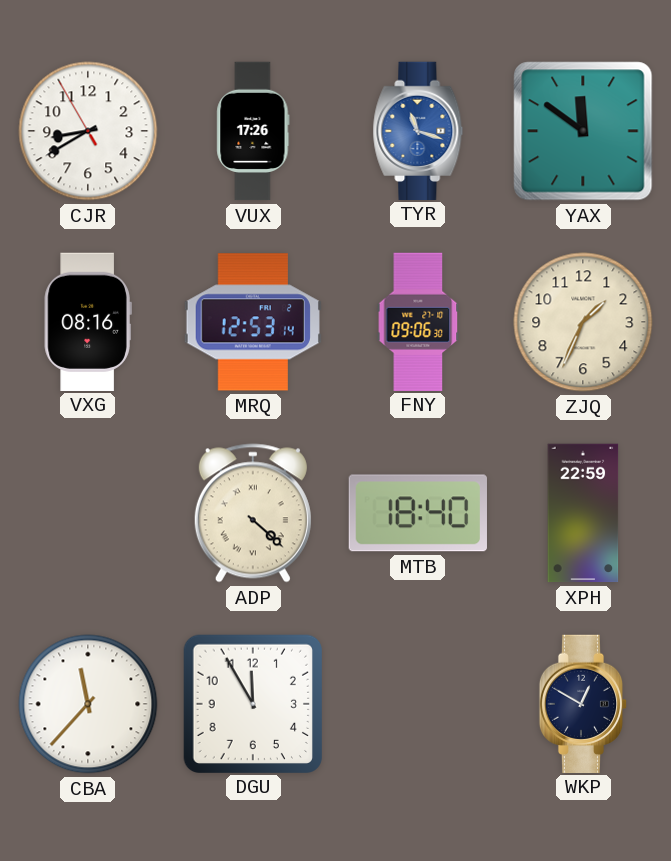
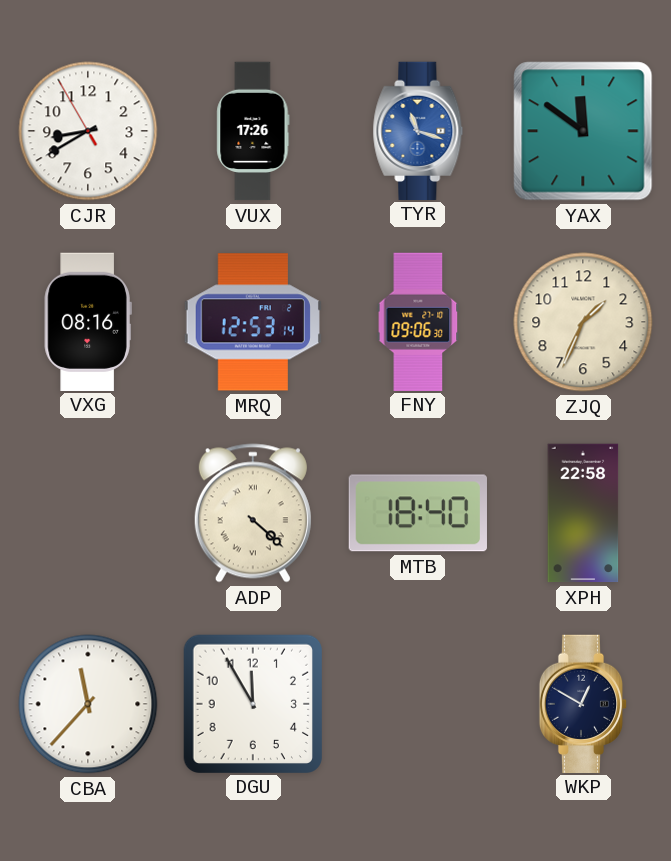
XPH: 22:59 -> 22:58
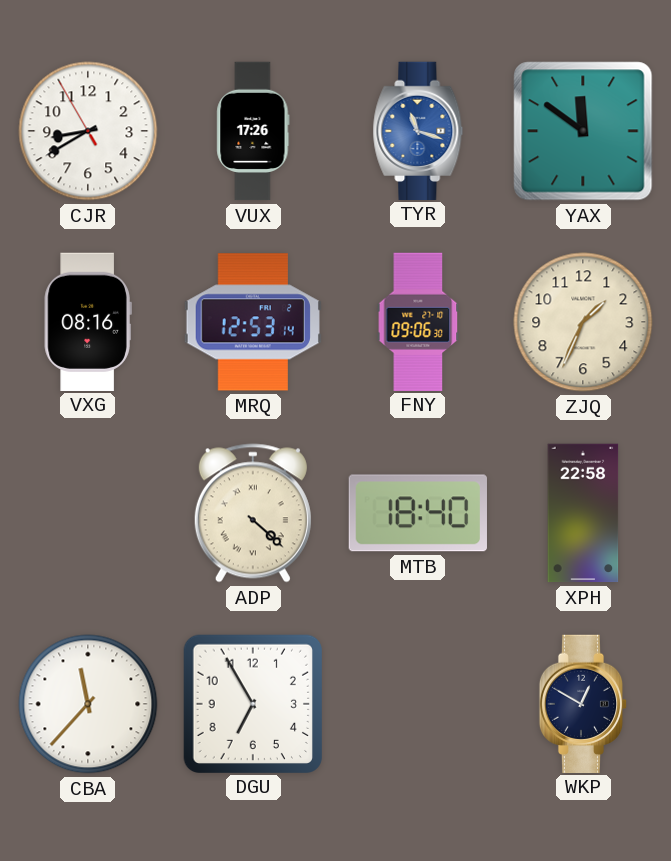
DGU: 11:55 -> 6:55
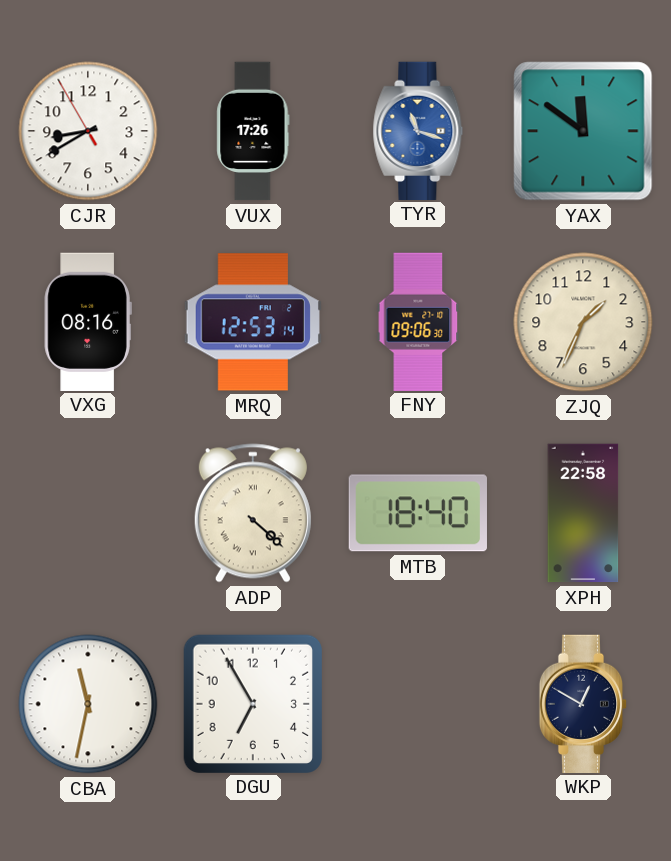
CBA: 11:37 -> 11:32
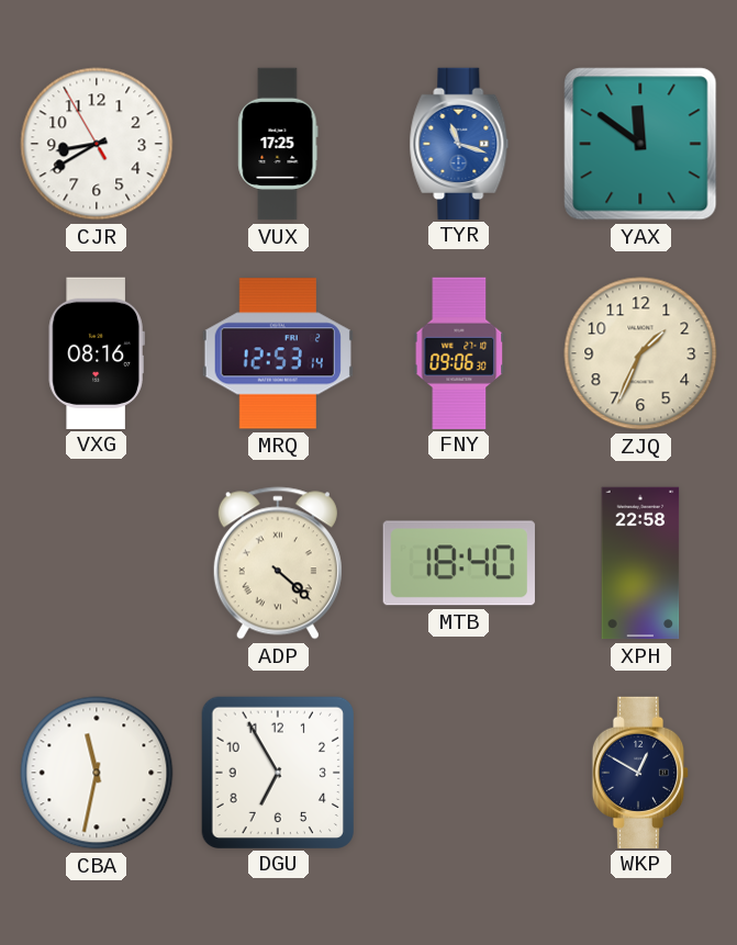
VUX: 17:26 -> 17:25
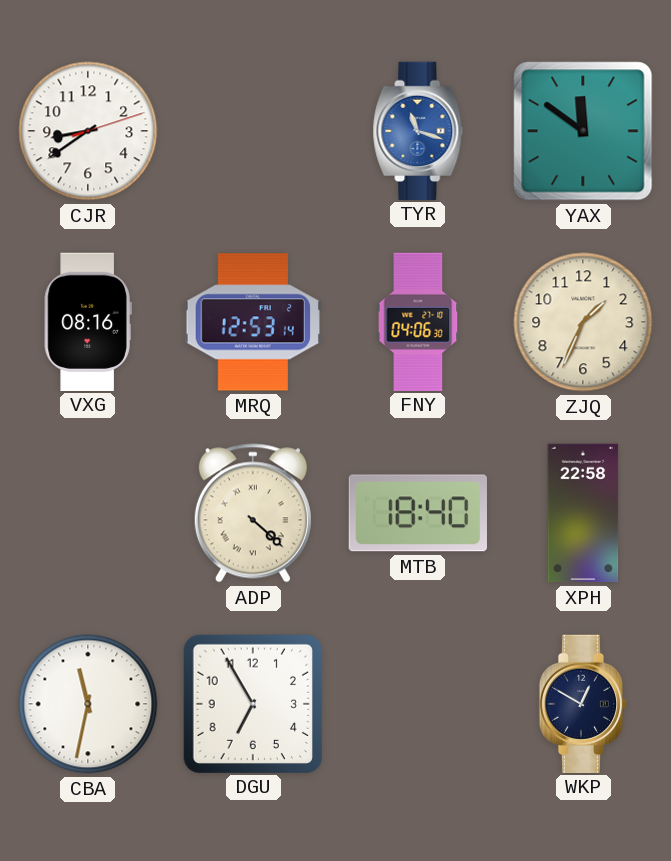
CJR: 8:39:55 -> 8:39:12
VUX: 17:25 -> none
FNY: 09:06 -> 04:06
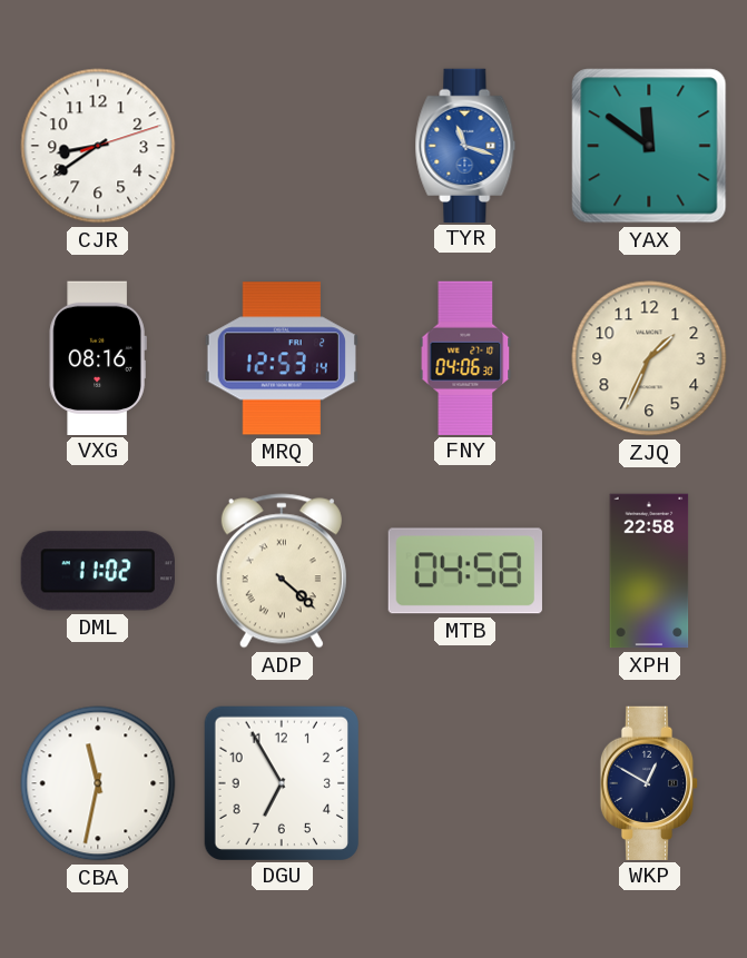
DML: none -> 11:02
MTB: 18:40 -> 04:58
